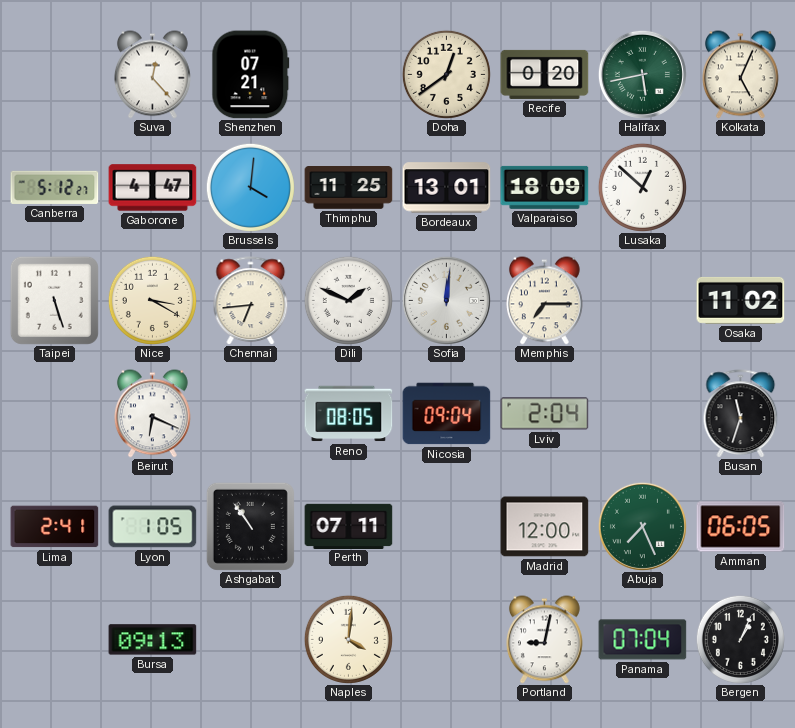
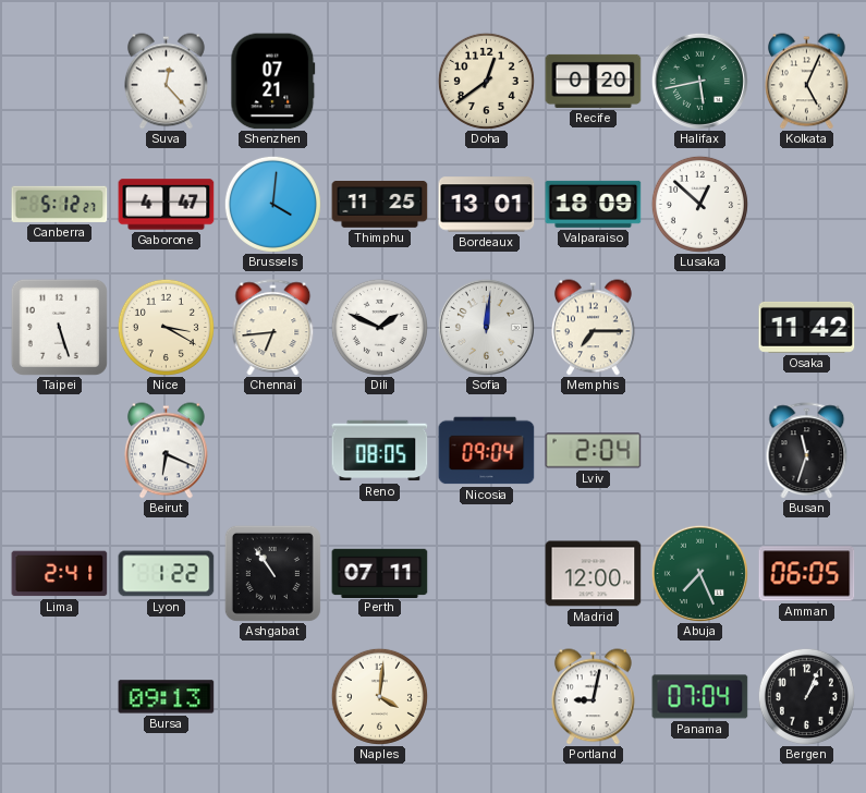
Osaka: 11:02 -> 11:42
Lyon: 1:05 -> 1:22
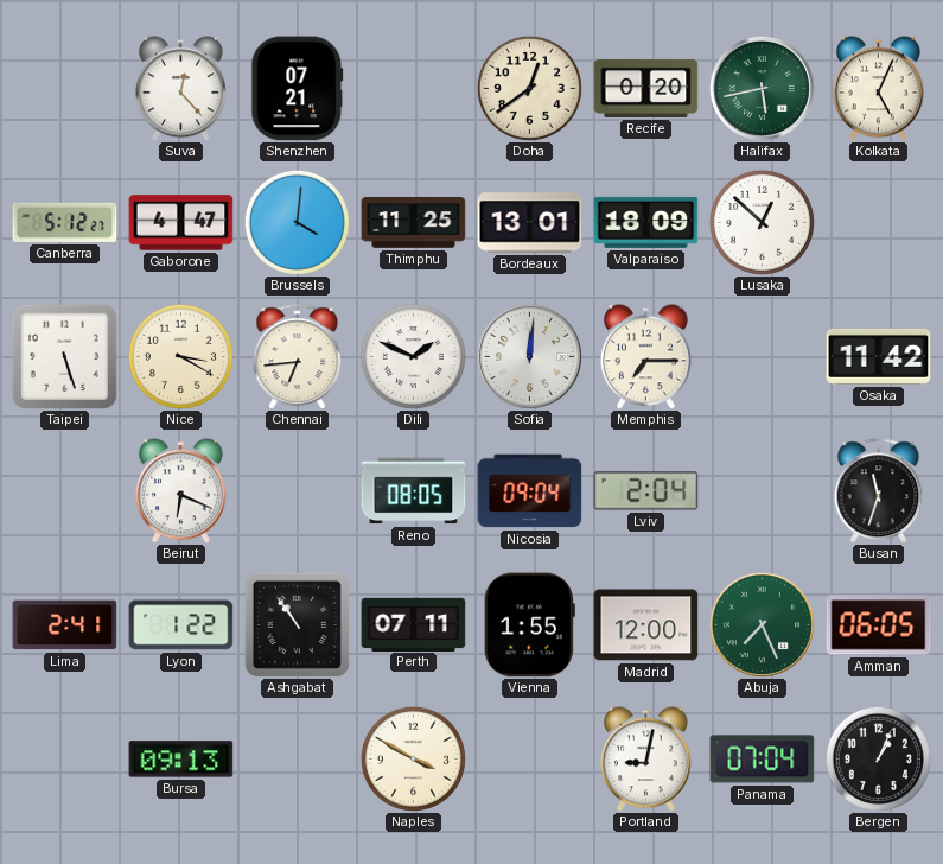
Vienna: none -> 1:55
Naples: 4:01 -> 3:50
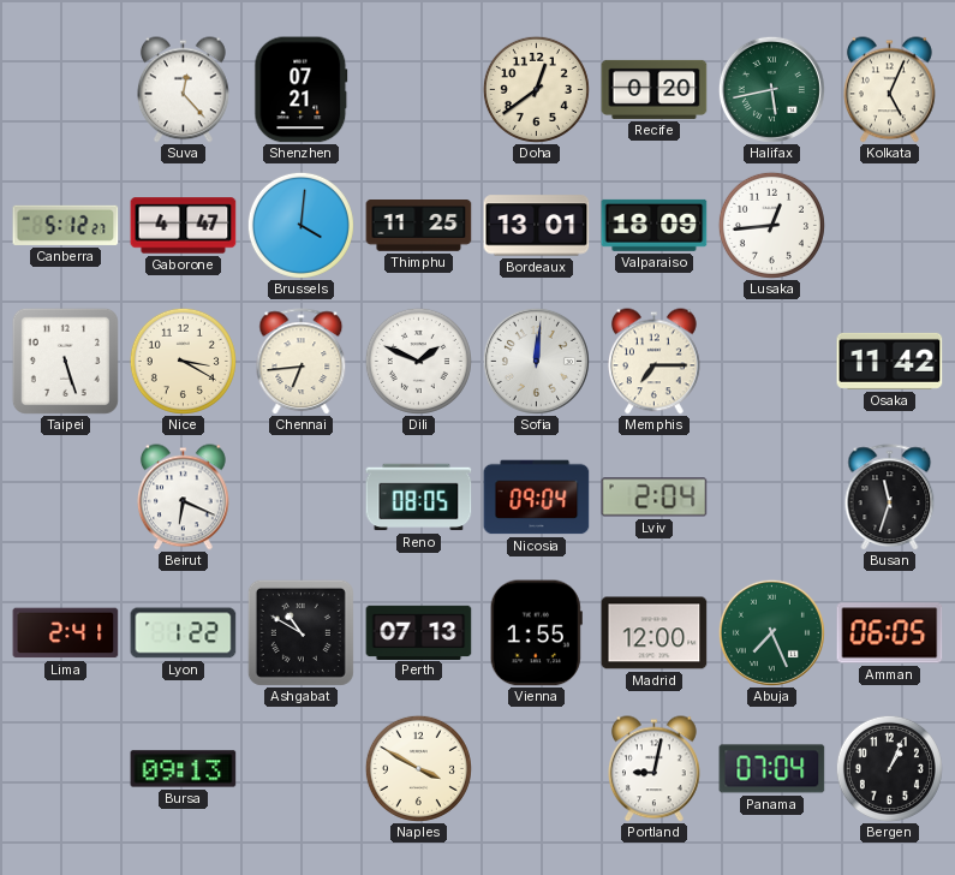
Lusaka: 12:52 -> 12:44
Ashgabat: 10:54 -> 10:50
Perth: 07:11 -> 07:13
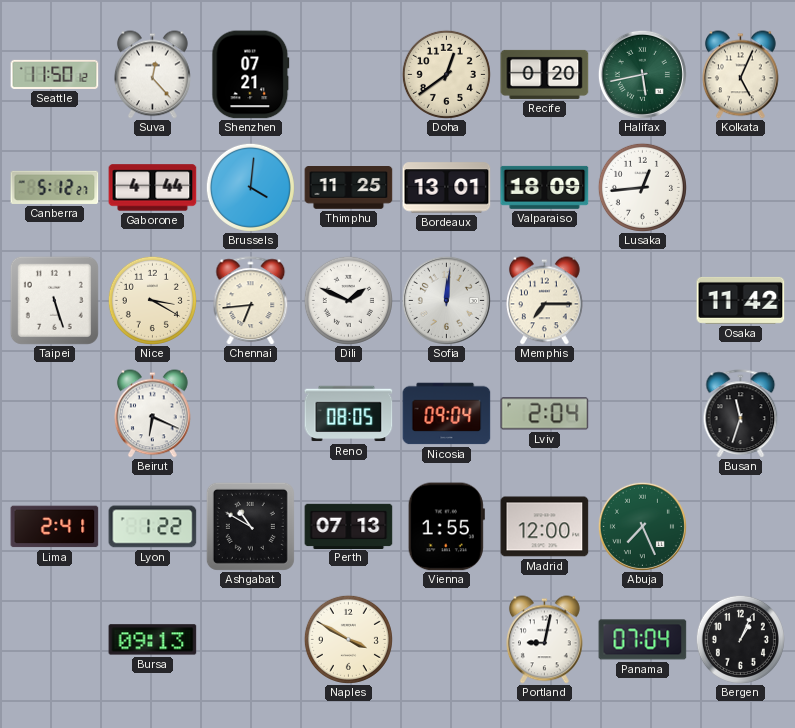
Seattle: none -> 11:50
Gaborone: 4:47 -> 4:44
Amman: 06:05 -> none
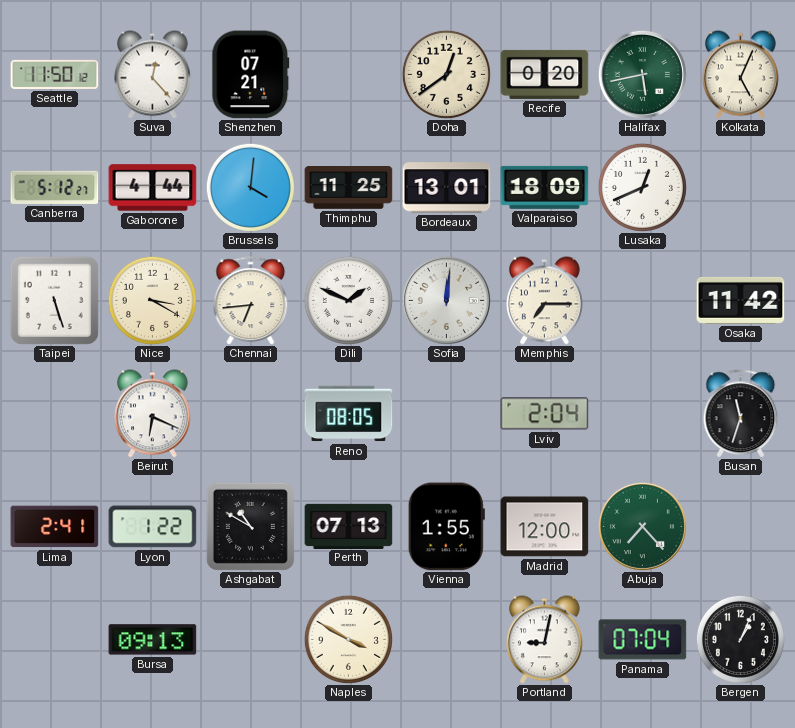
Lusaka: 12:44 -> 12:41
Nicosia: 09:04 -> none
Abuja: 7:26 -> 7:23
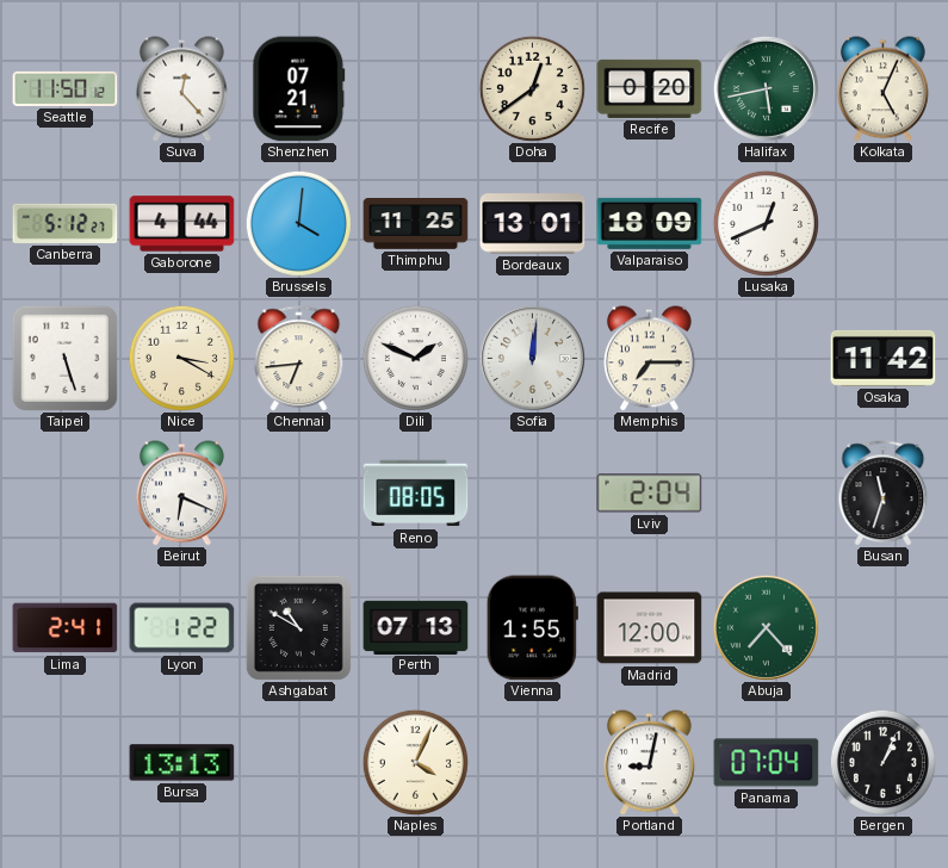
Bursa: 09:13 -> 13:13
Naples: 3:50 -> 4:04
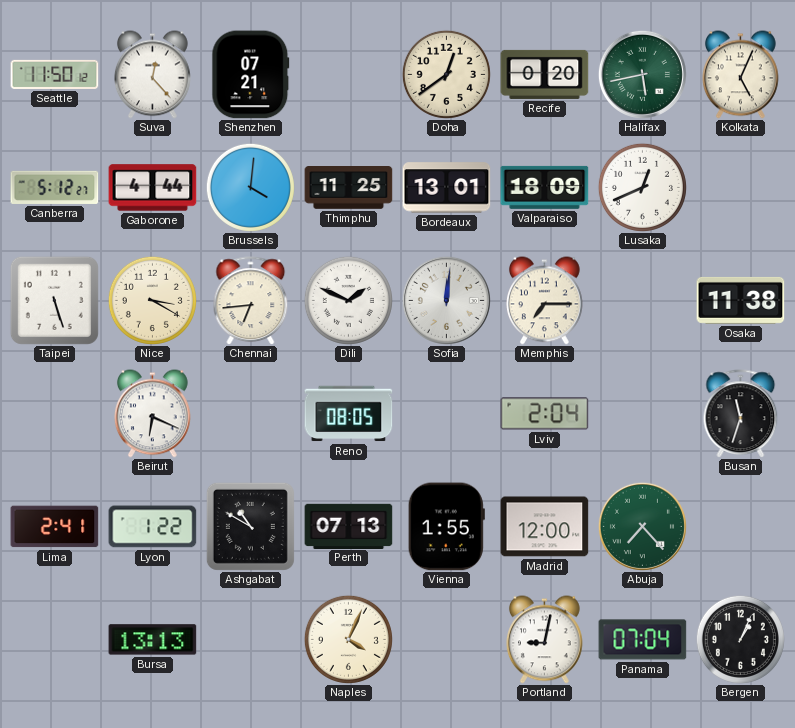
Osaka: 11:42 -> 11:38
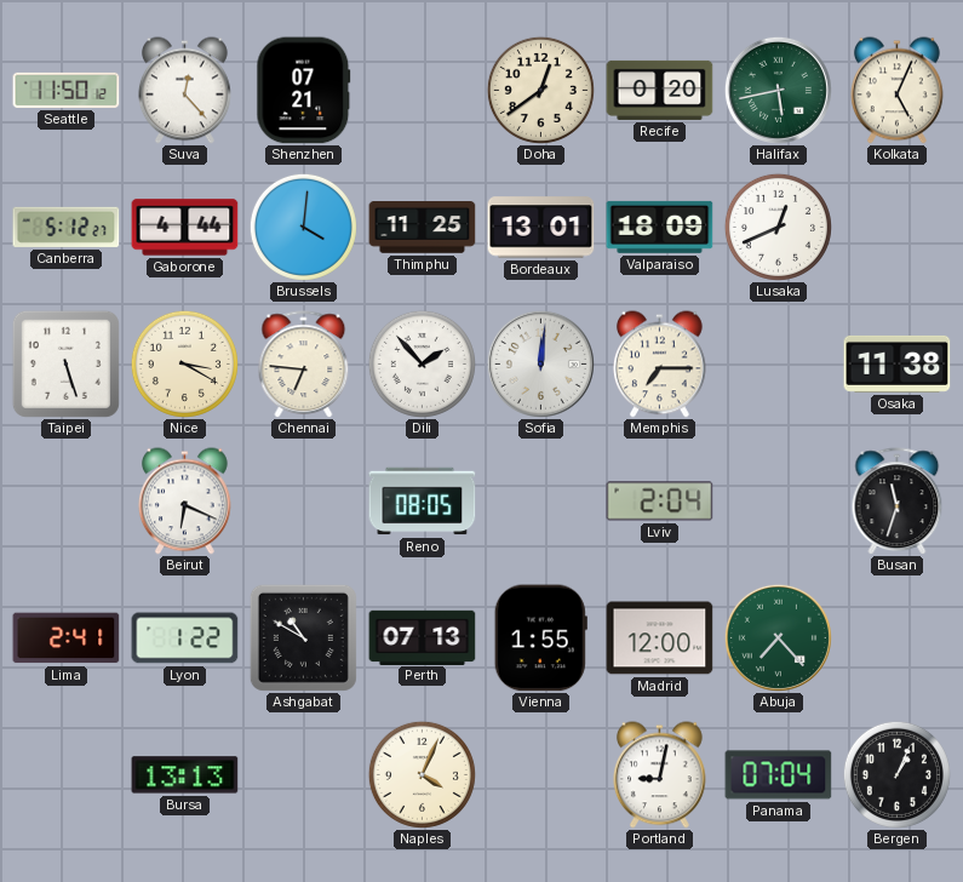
Chennai: 6:44 -> 6:46
Dili: 1:49 -> 1:53
